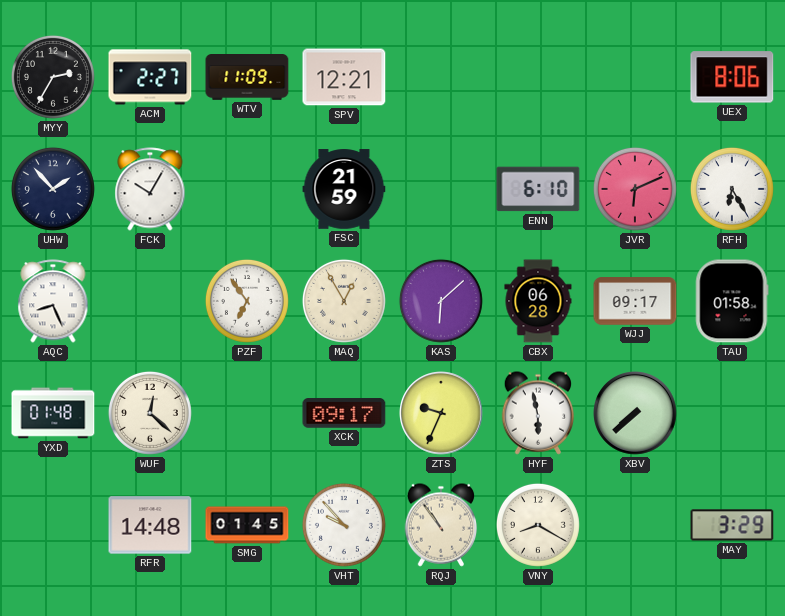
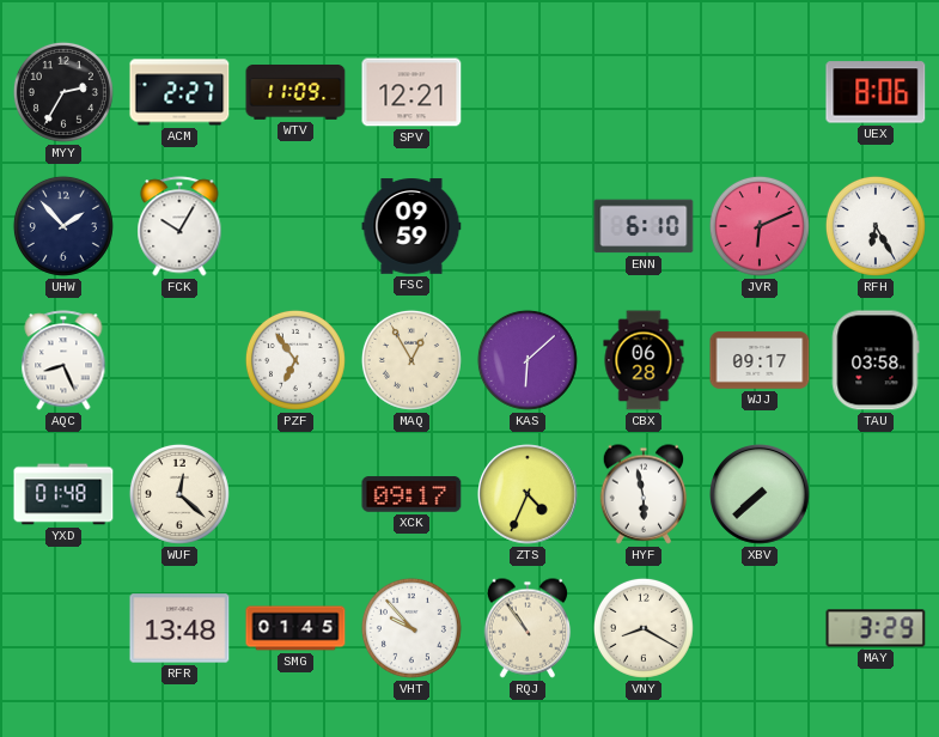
FSC: 21:59 -> 09:59
TAU: 01:58 -> 03:58
ZTS: 9:34 -> 4:34
RFR: 14:48 -> 13:48
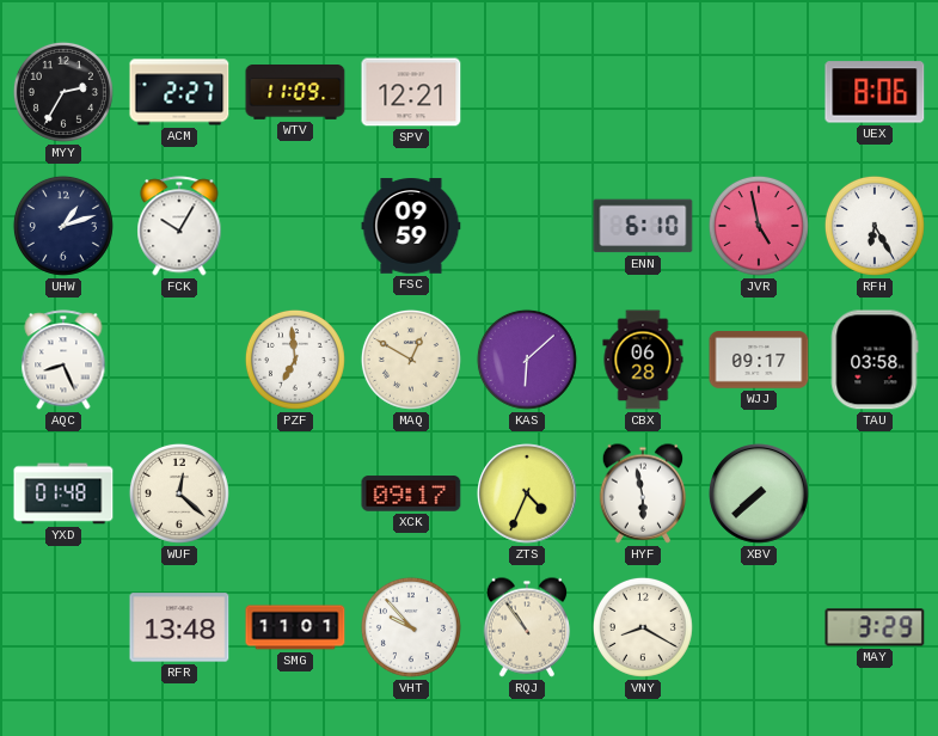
UHW: 1:53 -> 1:12
JVR: 6:11 -> 4:58
PZF: 6:54 -> 6:59
MAQ: 12:55 -> 12:50
SMG: 01:45 -> 11:01
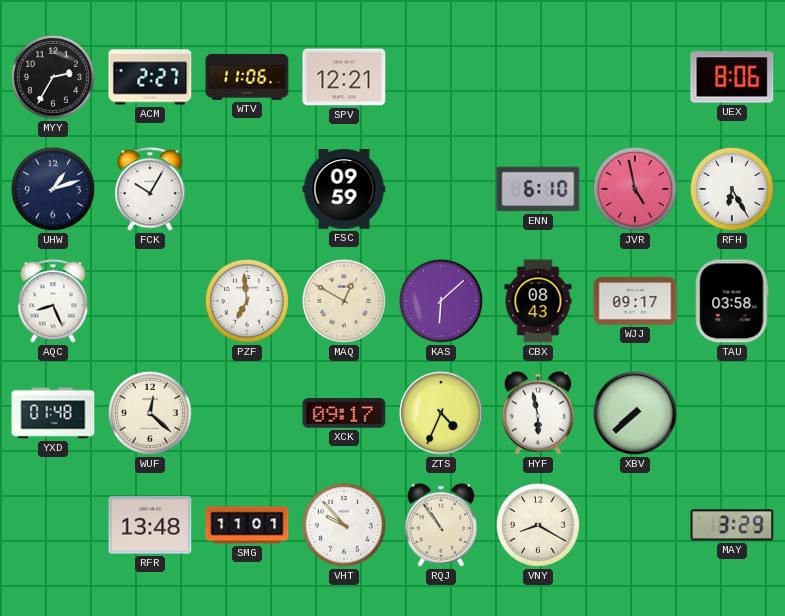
WTV: 11:09 -> 11:06
CBX: 06:28 -> 08:43
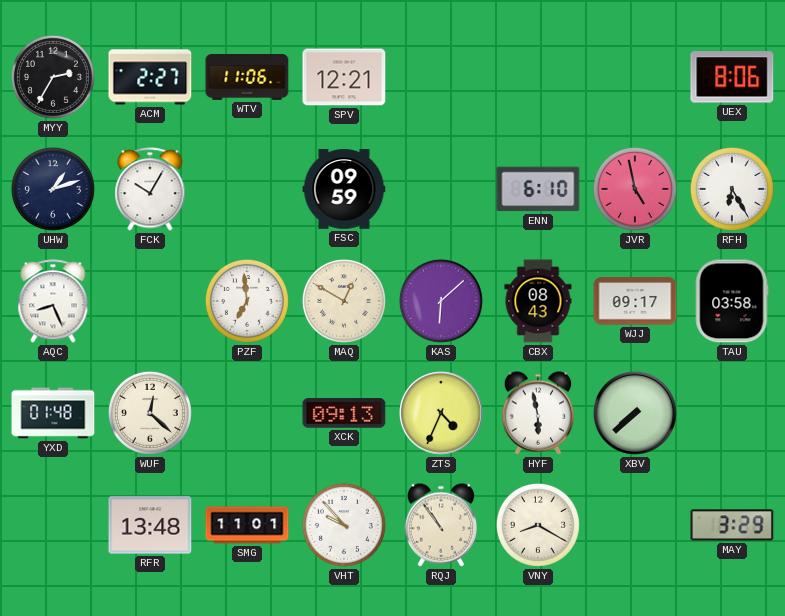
XCK: 09:17 -> 09:13
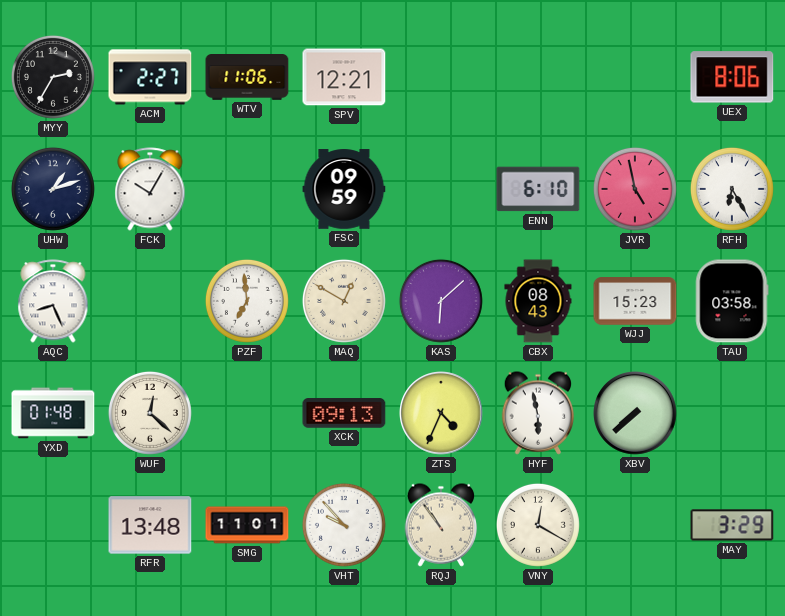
WJJ: 09:17 -> 15:23
VNY: 8:20 -> 12:20
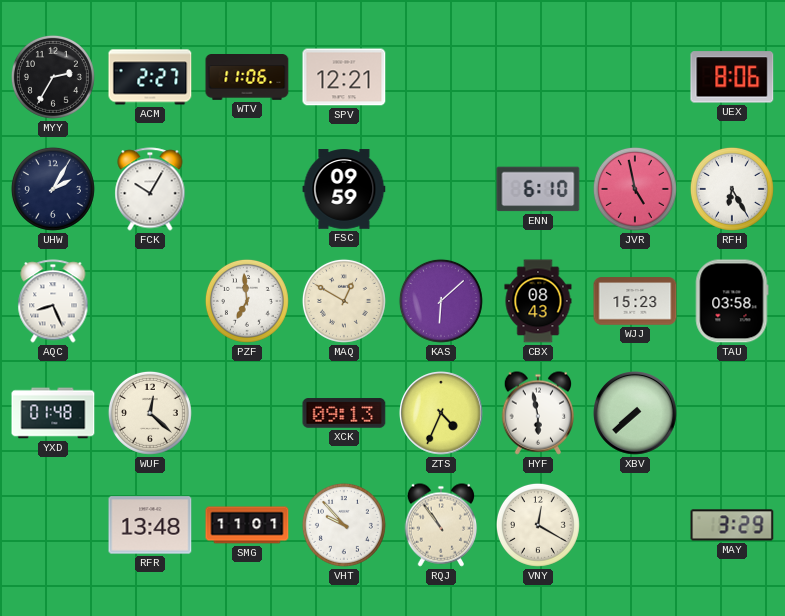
UHW: 1:12 -> 2:05
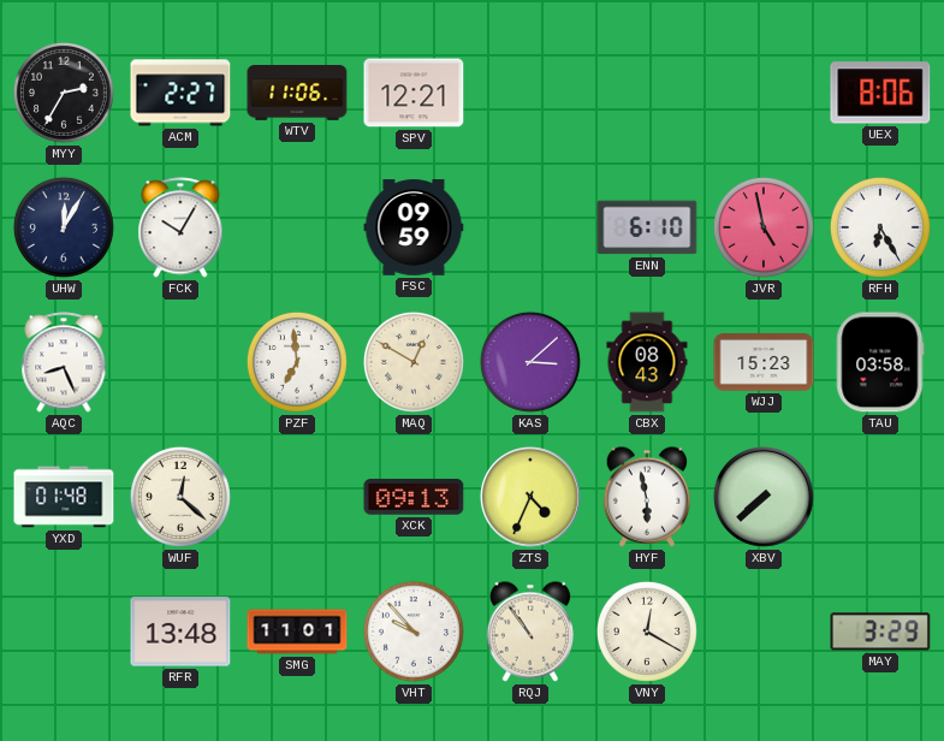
UHW: 2:05 -> 12:05
KAS: 6:08 -> 3:08
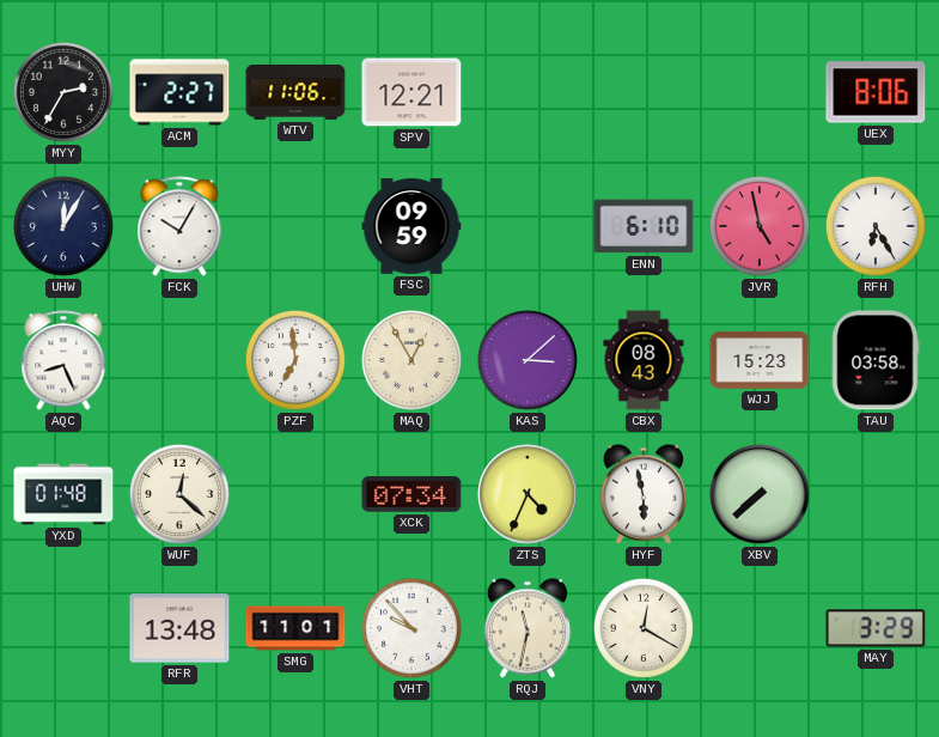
MAQ: 12:50 -> 12:55
XCK: 09:13 -> 07:34
RQJ: 10:54 -> 11:32
